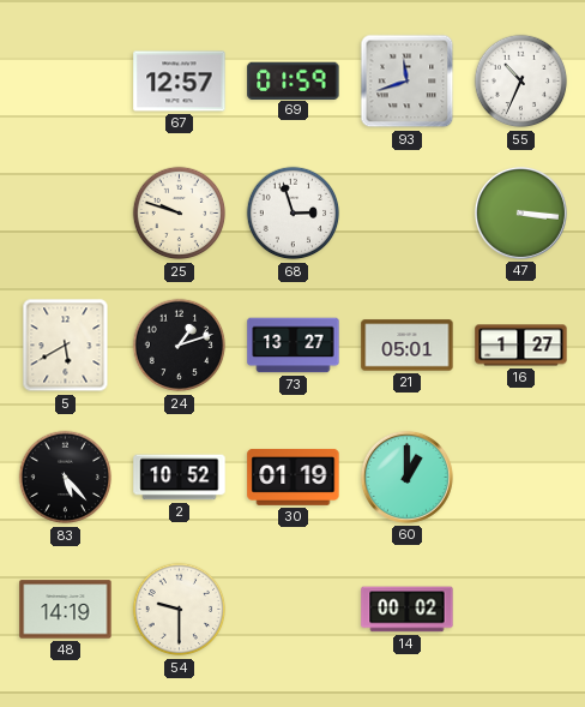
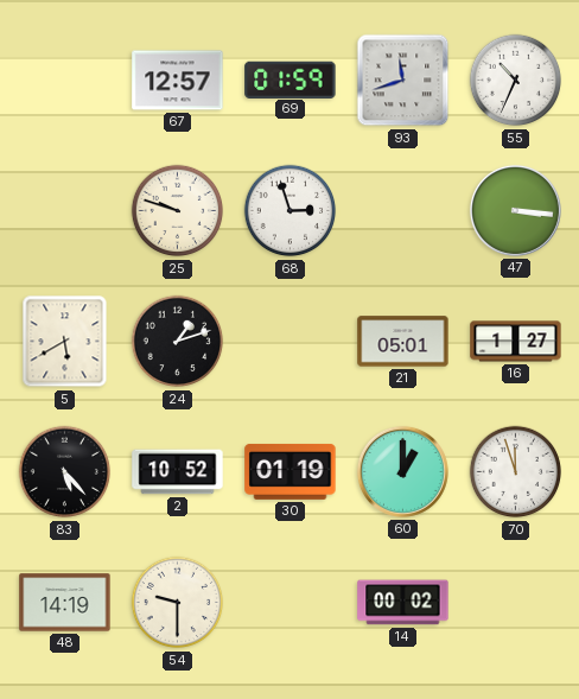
73: 13:27 -> none
70: none -> 11:57
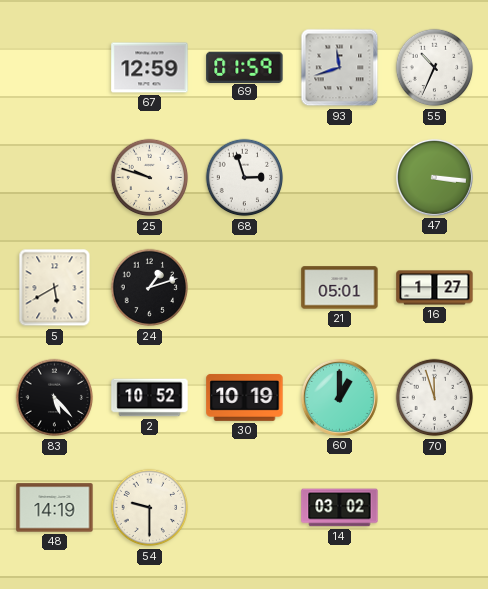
67: 12:57 -> 12:59
30: 01:19 -> 10:19
14: 00:02 -> 03:02
